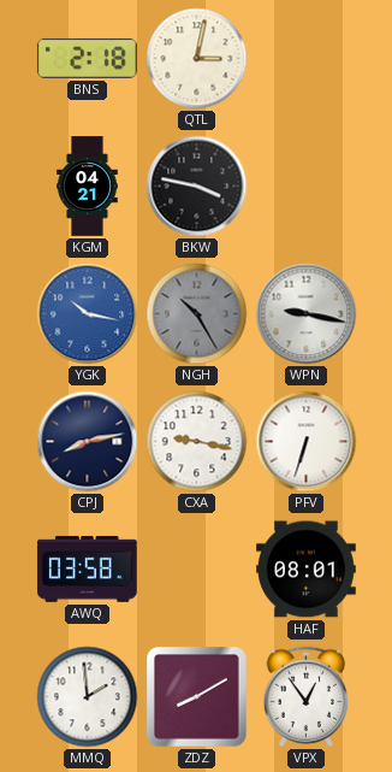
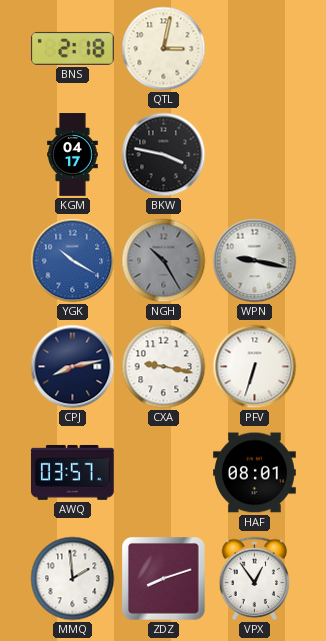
KGM: 04:21 -> 04:17
YGK: 10:17 -> 10:20
AWQ: 03:58 -> 03:57
ZDZ: 8:10 -> 8:12
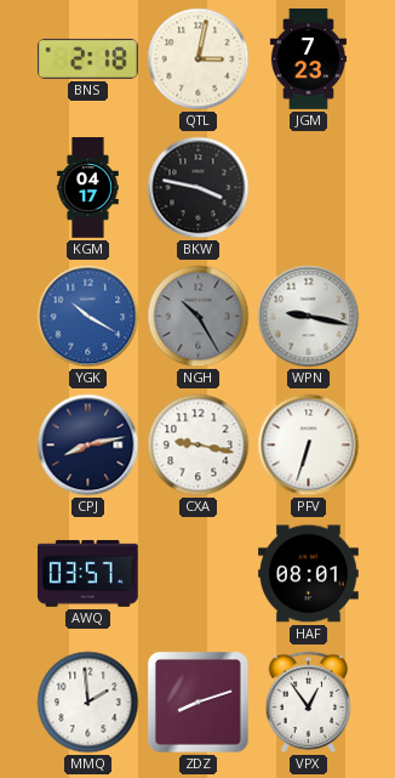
JGM: none -> 7:23
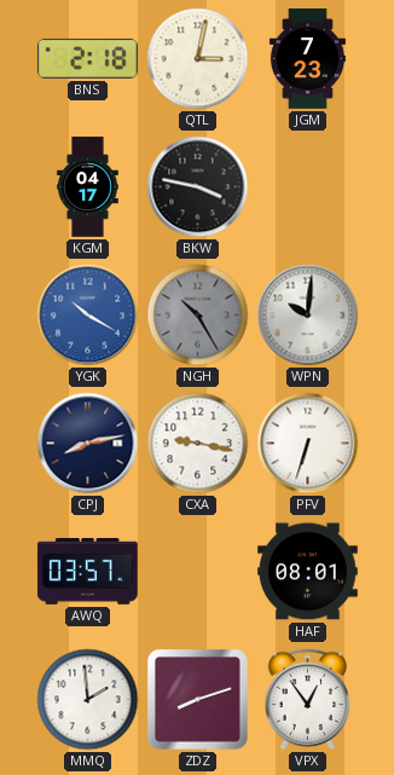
WPN: 9:17 -> 10:01
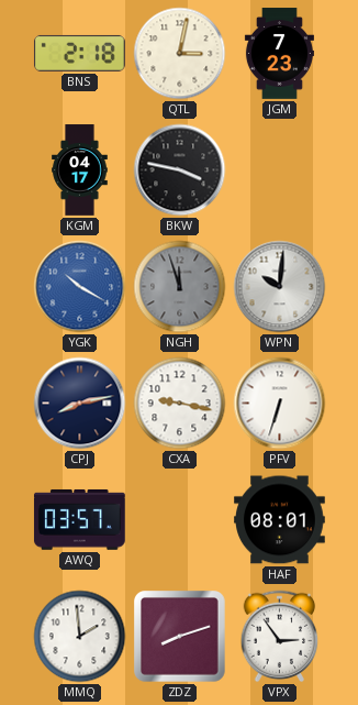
NGH: 10:25 -> 11:57
VPX: 12:54 -> 2:54
